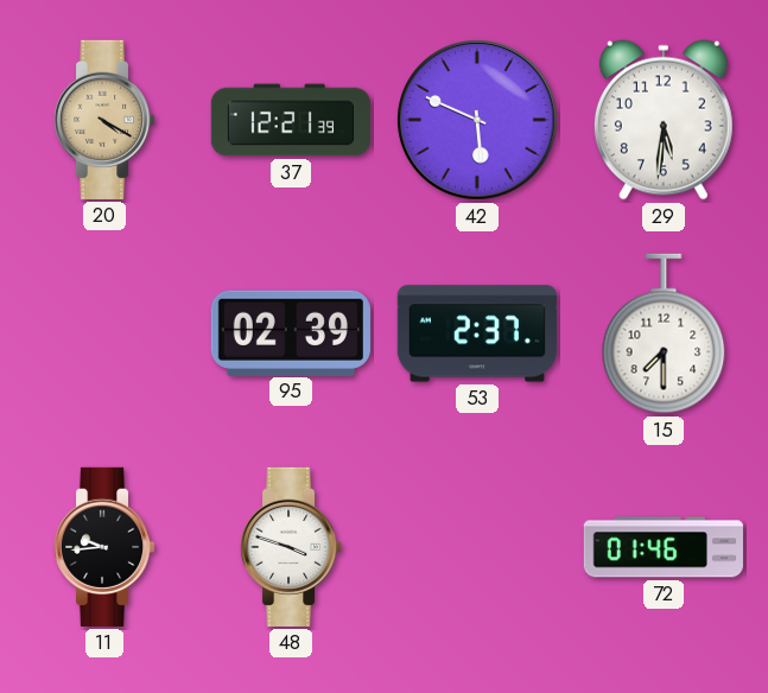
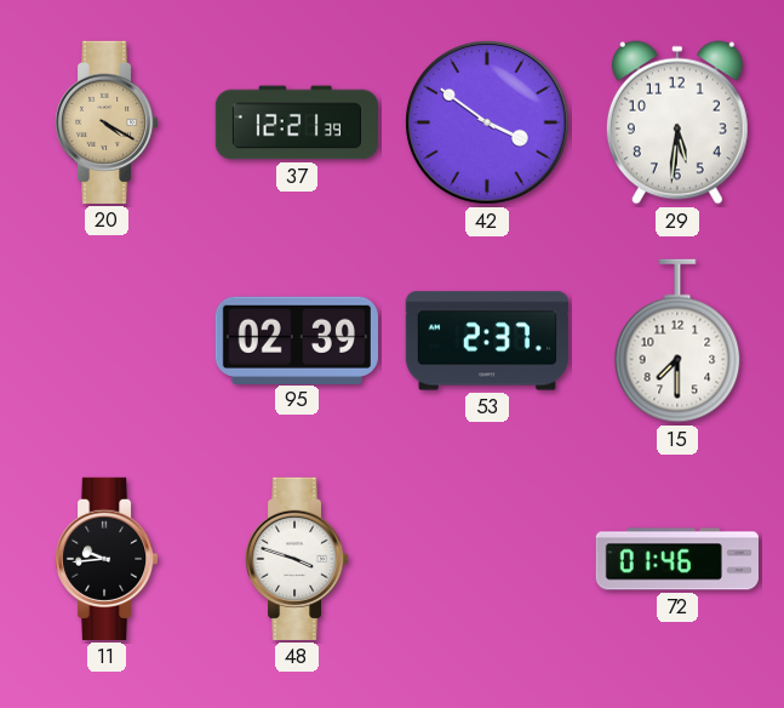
42: 5:49 -> 3:51
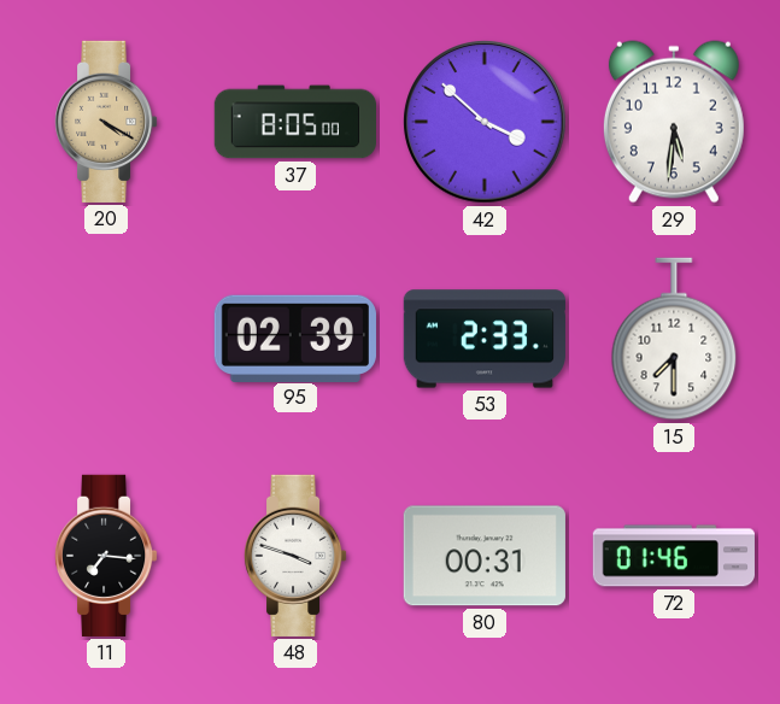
37: 12:21 -> 8:05
42: 3:51 -> 3:52
53: 2:37 -> 2:33
11: 9:44 -> 7:16
80: none -> 00:31
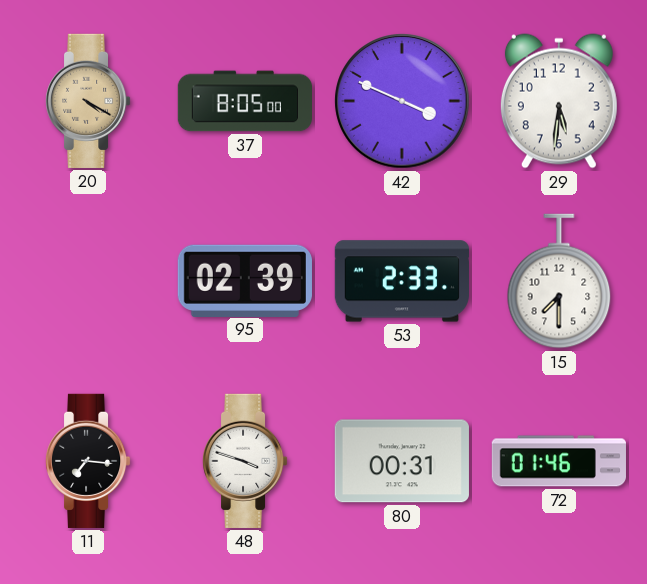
42: 3:52 -> 3:49
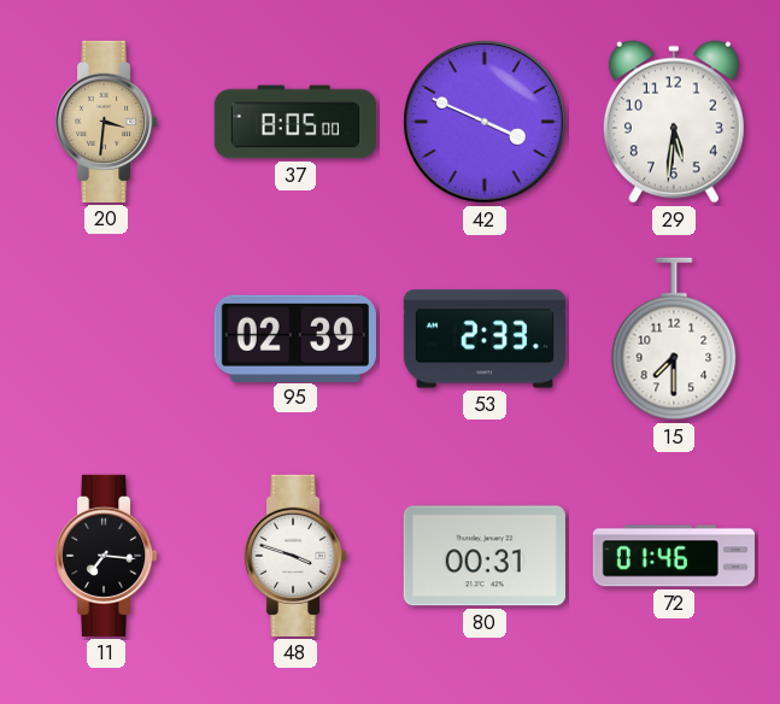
20: 4:20 -> 3:31
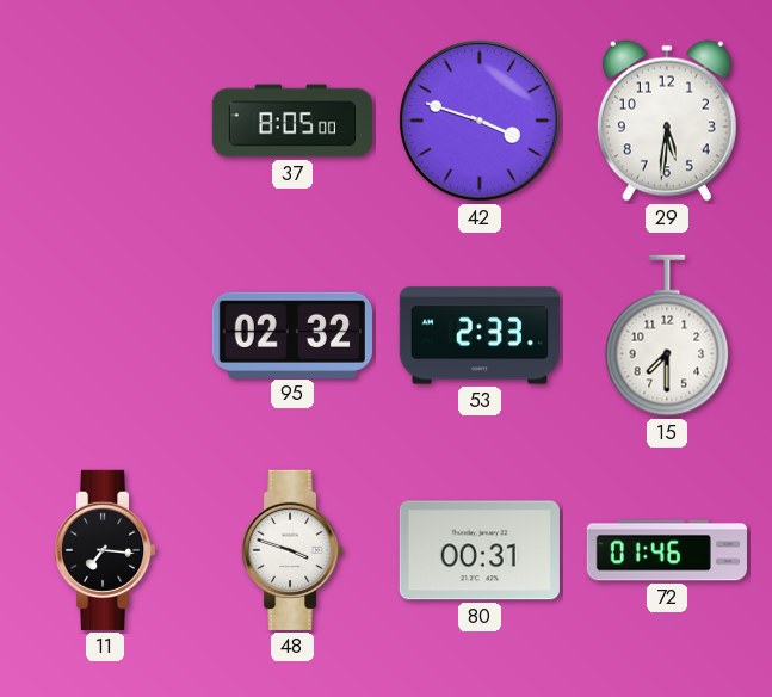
20: 3:31 -> none
42: 3:49 -> 3:48
95: 02:39 -> 02:32
